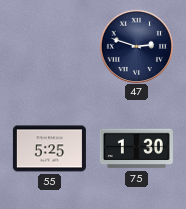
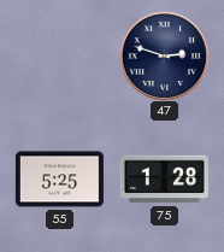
75: 1:30 -> 1:28
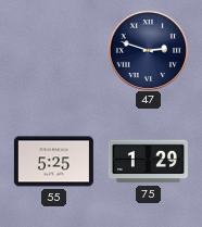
75: 1:28 -> 1:29
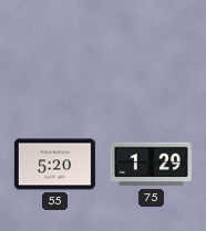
47: 2:48 -> none
55: 5:25 -> 5:20
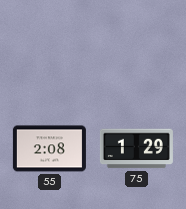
55: 5:20 -> 2:08
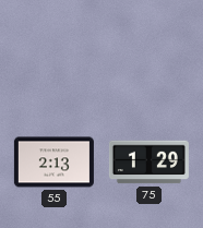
55: 2:08 -> 2:13
